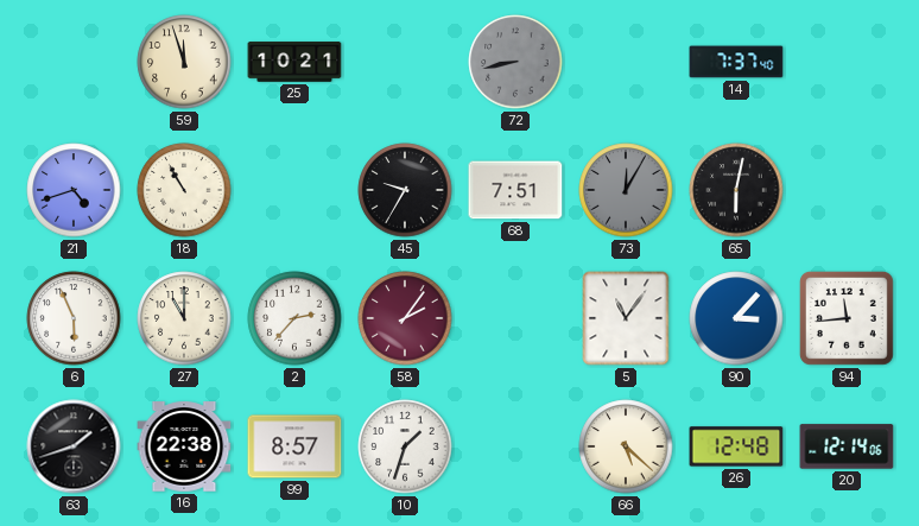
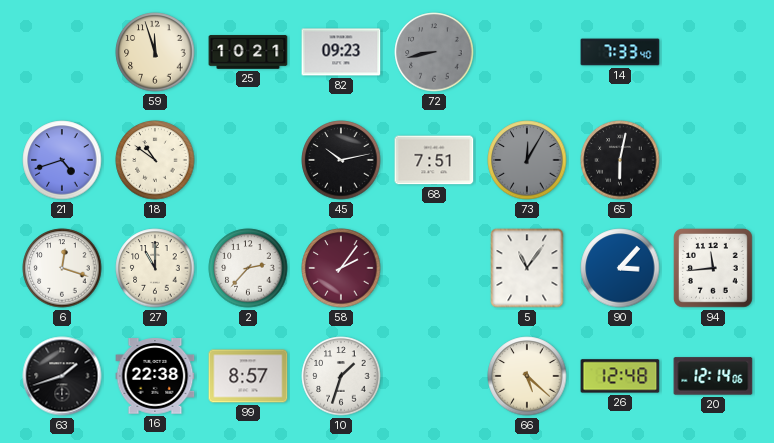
82: none -> 09:23
14: 7:37 -> 7:33
18: 10:55 -> 10:51
45: 9:35 -> 10:13
6: 5:56 -> 12:18
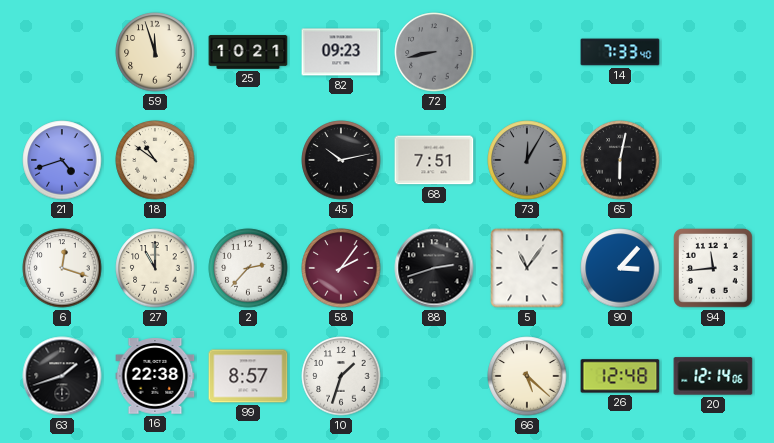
88: none -> 2:42
